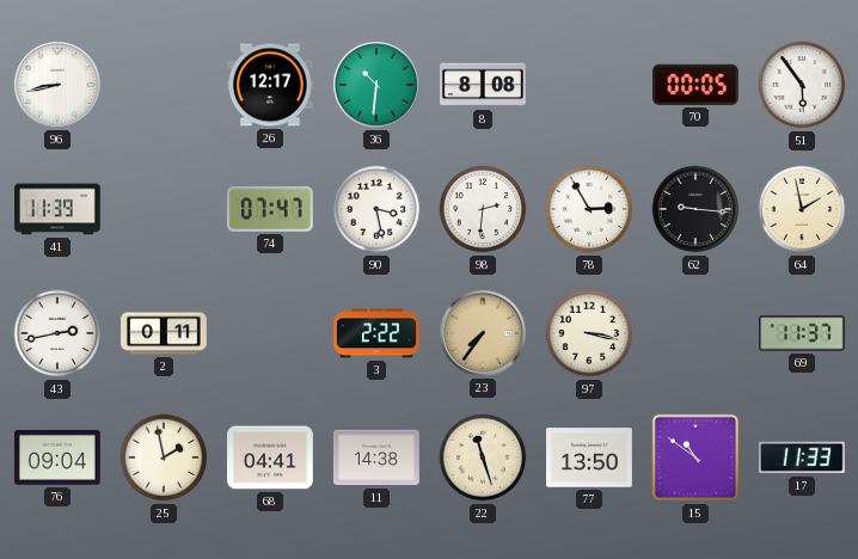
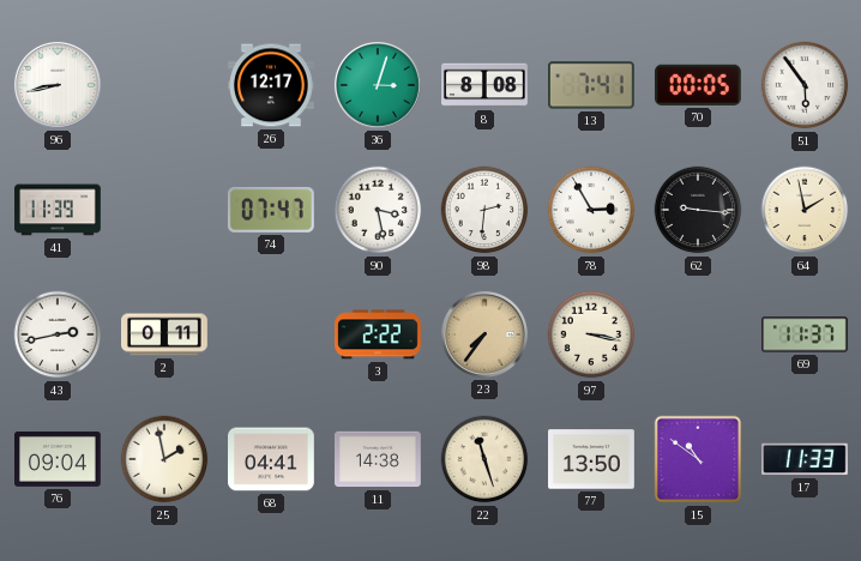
36: 10:31 -> 3:03
13: none -> 7:41
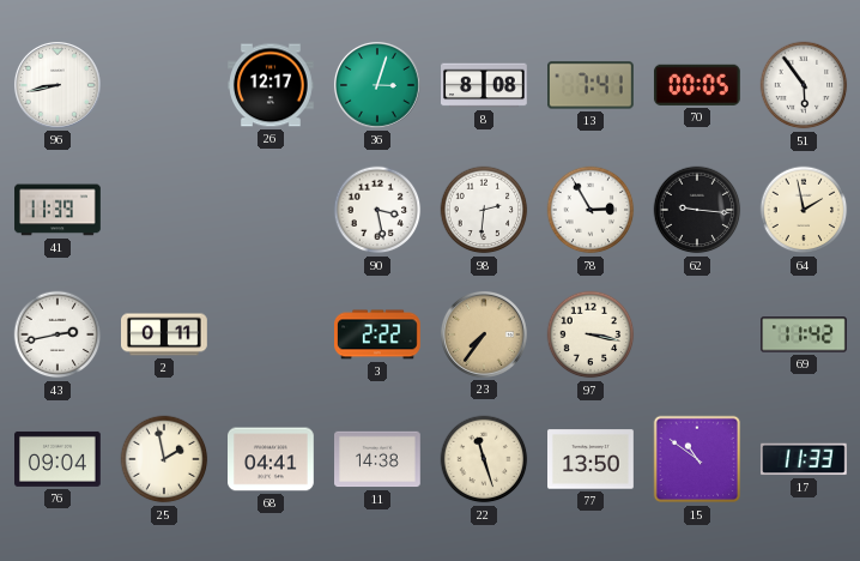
74: 07:47 -> none
69: 11:37 -> 11:42
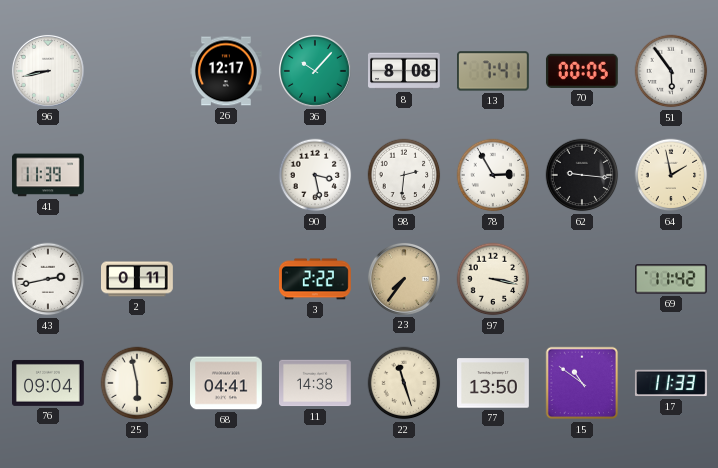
36: 3:03 -> 10:07
25: 1:58 -> 5:58
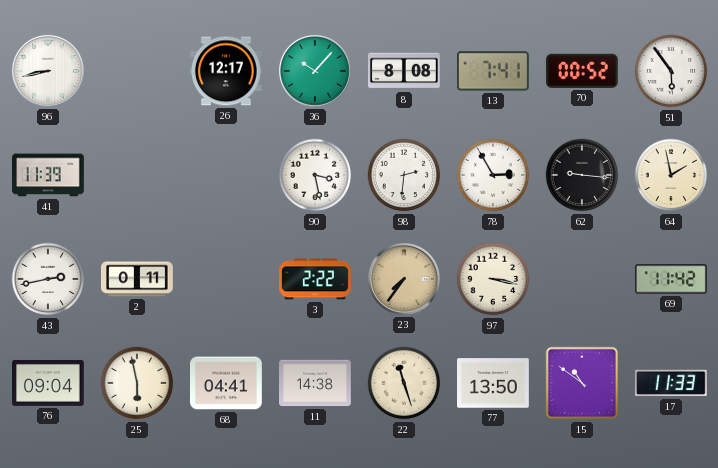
70: 00:05 -> 00:52
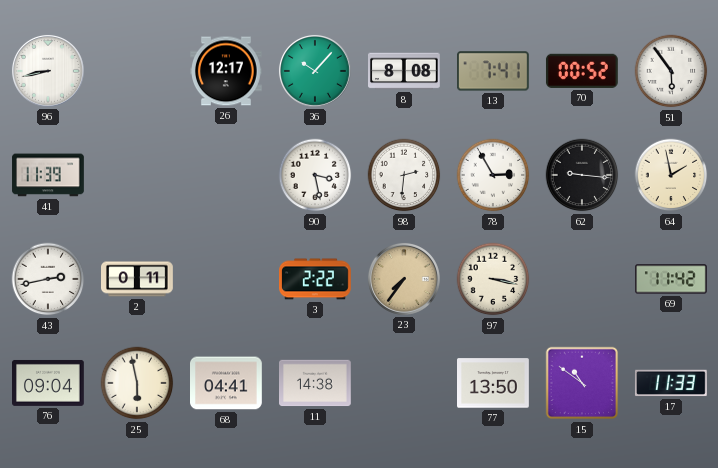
22: 11:27 -> none
